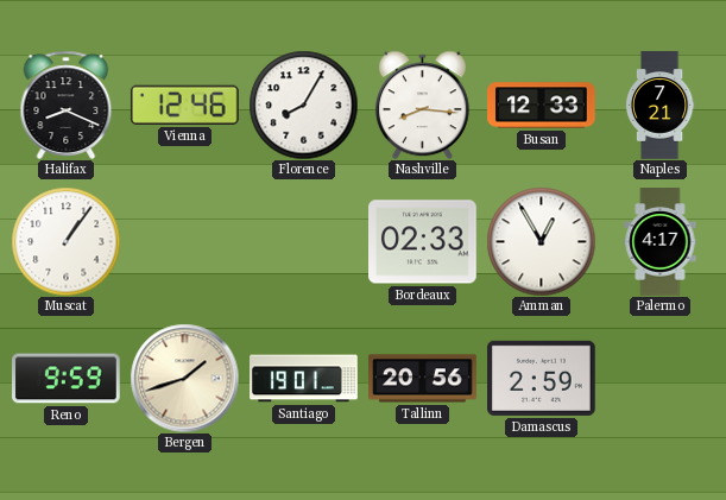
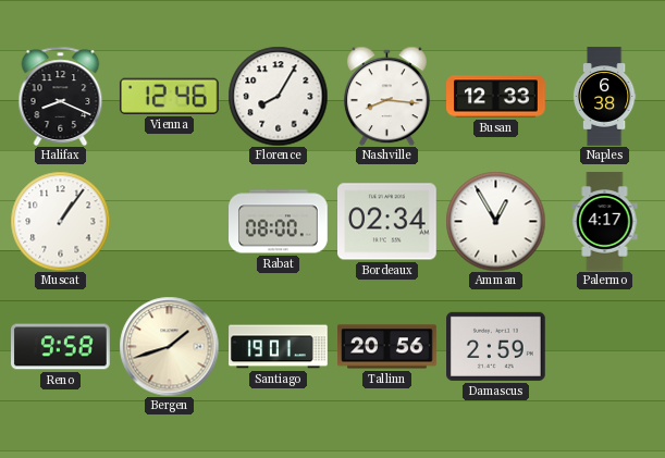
Naples: 7:21 -> 6:38
Rabat: none -> 08:00
Bordeaux: 02:33 -> 02:34
Reno: 9:59 -> 9:58
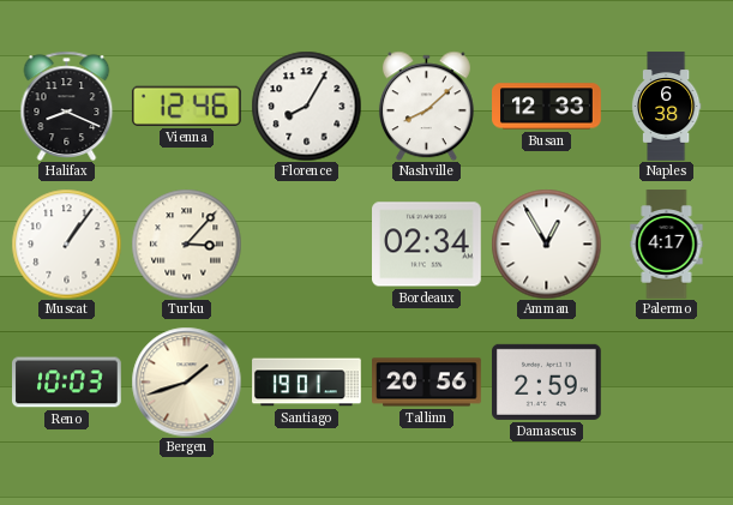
Nashville: 8:16 -> 8:08
Turku: none -> 3:07
Rabat: 08:00 -> none
Reno: 9:58 -> 10:03
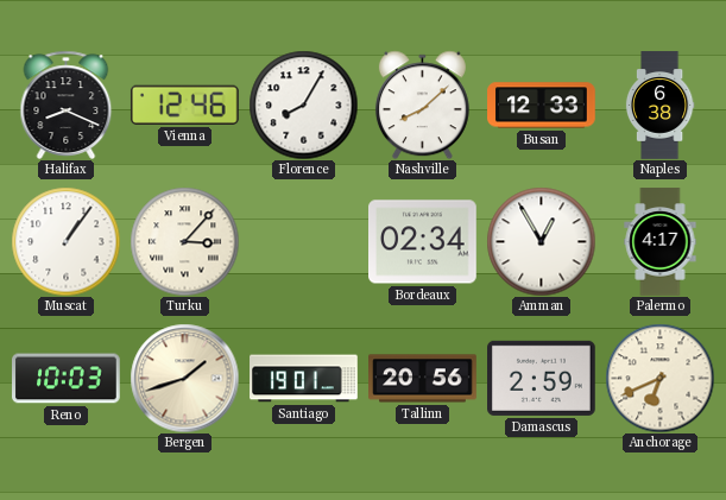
Anchorage: none -> 6:41
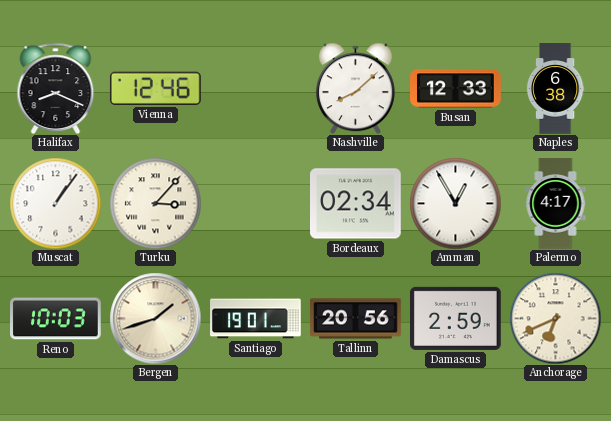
Florence: 8:05 -> none
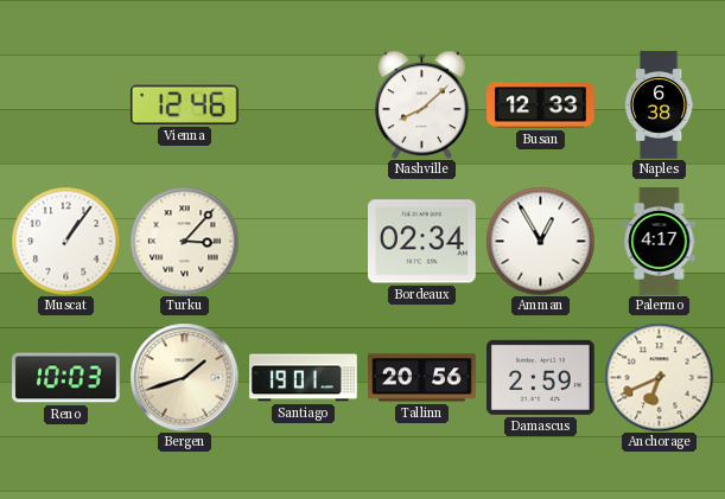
Halifax: 8:19 -> none
